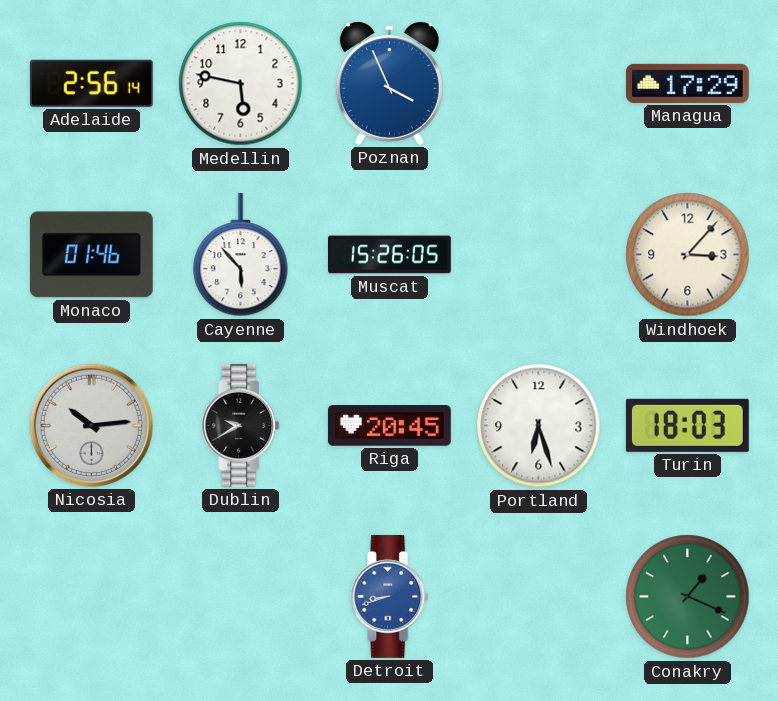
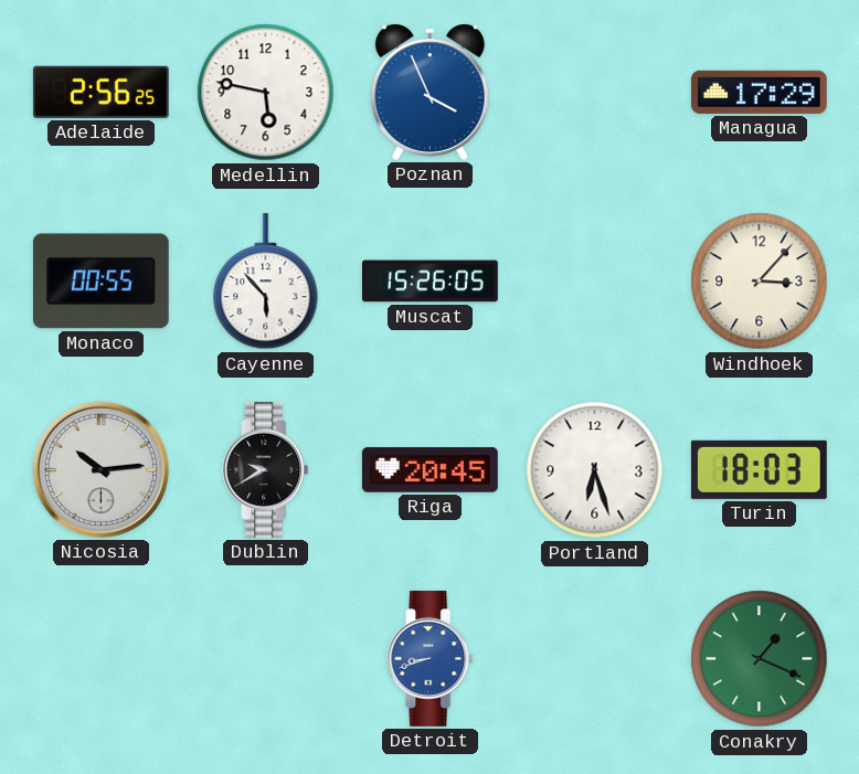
Adelaide: 2:56:14 -> 2:56:25
Monaco: 01:46 -> 00:55
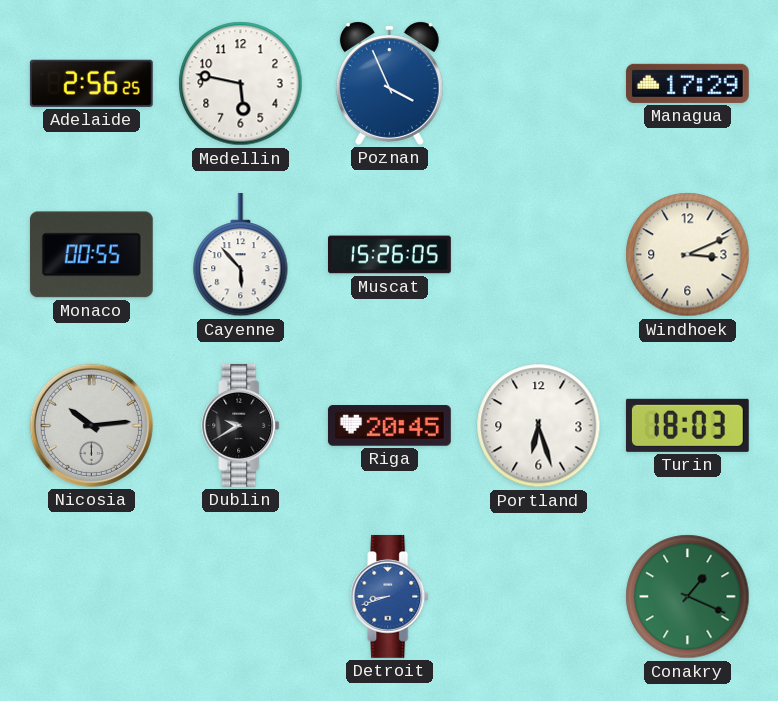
Windhoek: 3:07 -> 3:11
